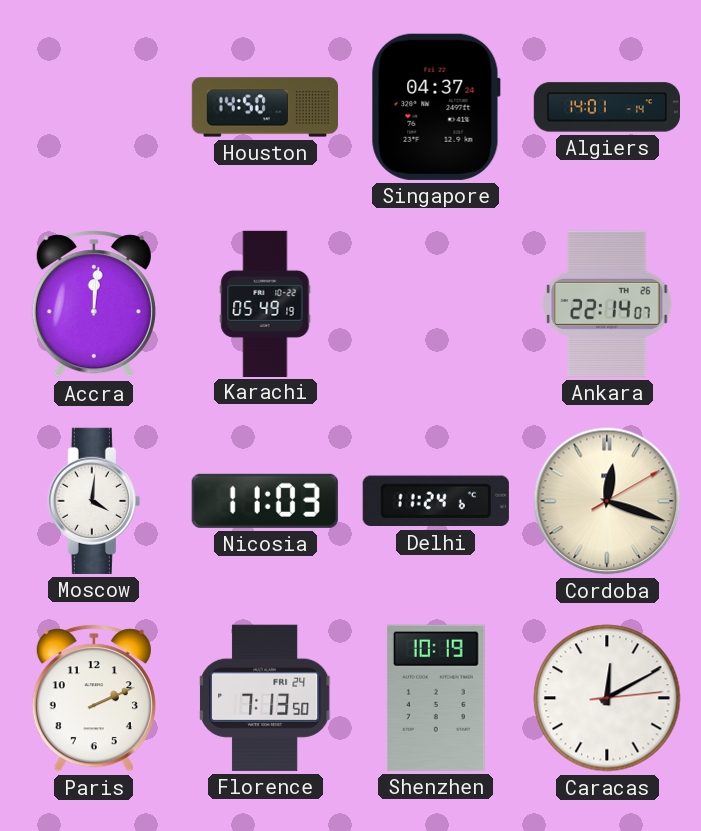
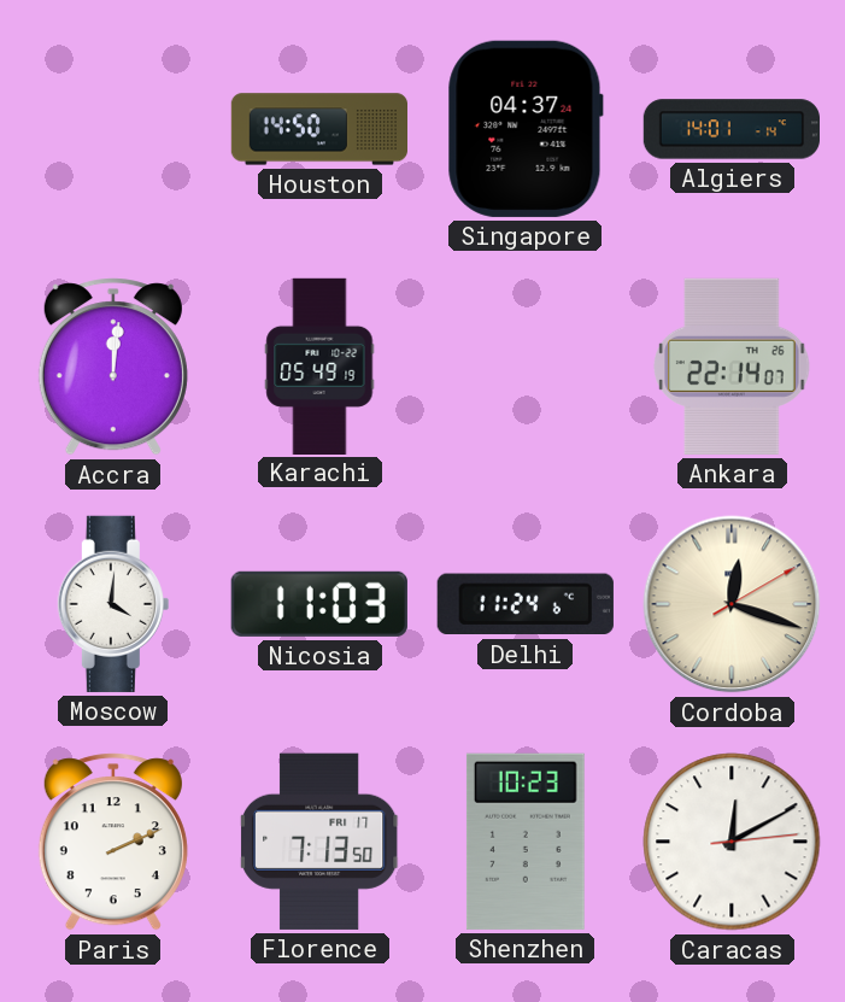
Florence date: FRI 24 -> FRI 17
Shenzhen: 10:19 -> 10:23
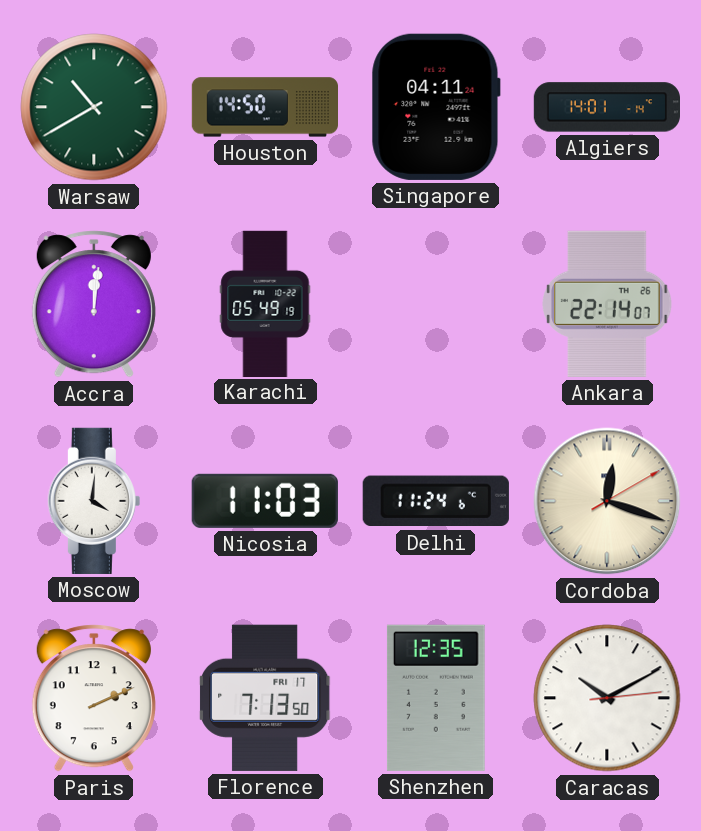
Warsaw: none -> 10:40
Singapore: 04:37 -> 04:11
Shenzhen: 10:23 -> 12:35
Caracas: 12:10 -> 10:10
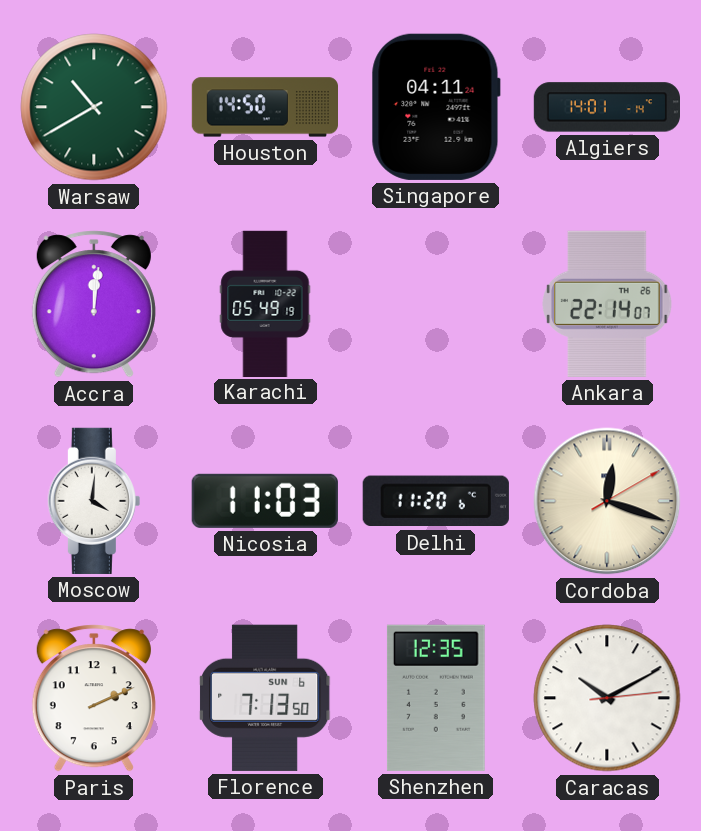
Delhi: 11:24 -> 11:20
Florence date: FRI 17 -> SUN 6
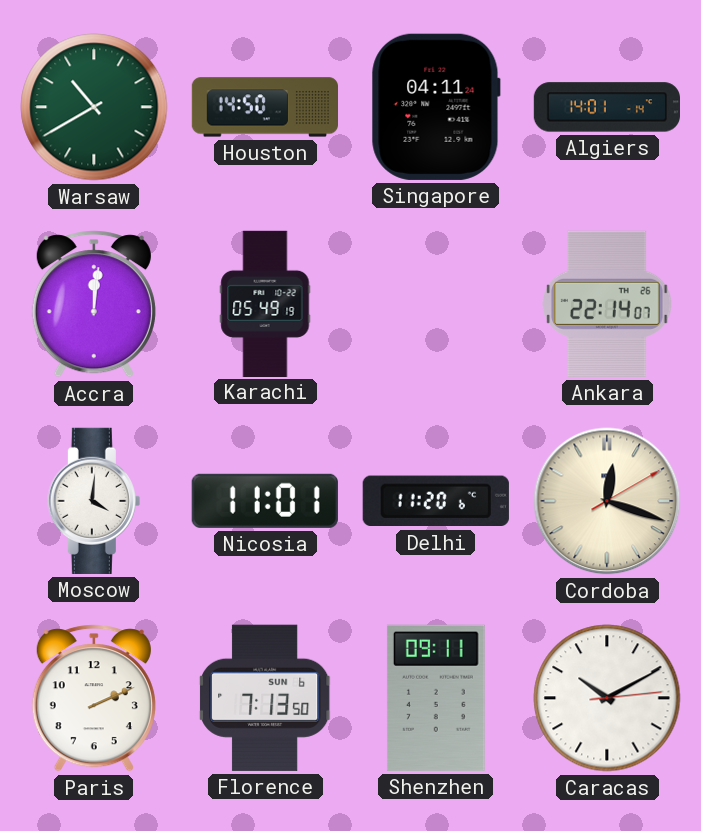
Nicosia: 11:03 -> 11:01
Shenzhen: 12:35 -> 09:11
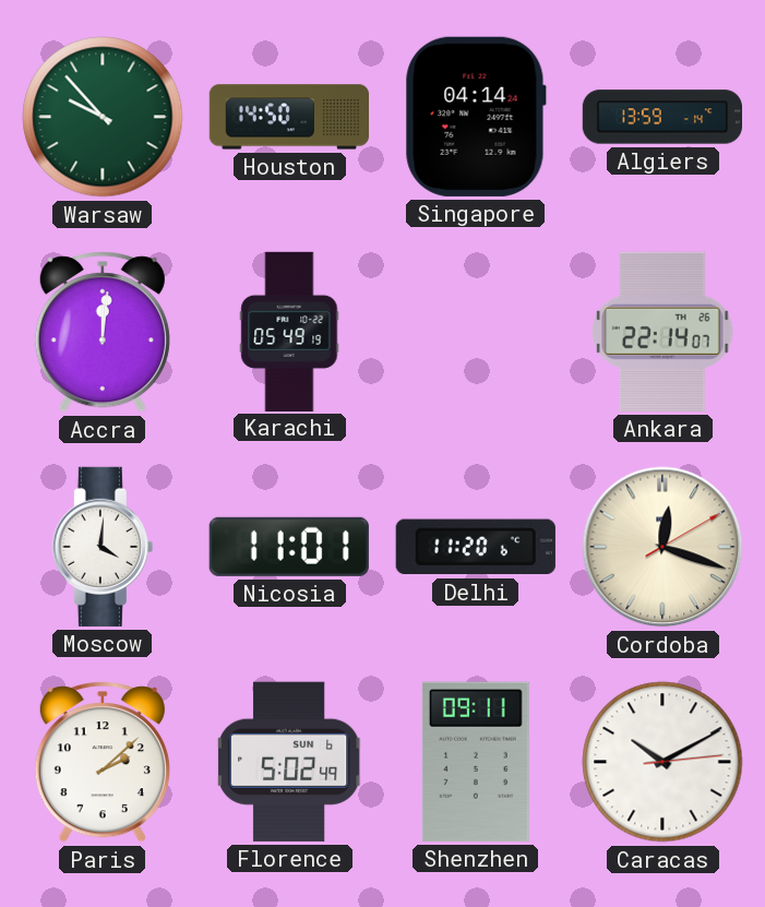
Warsaw: 10:40 -> 9:53
Singapore: 04:11 -> 04:14
Algiers: 14:01 -> 13:59
Paris: 2:11 -> 2:08
Florence: 7:13 -> 5:02
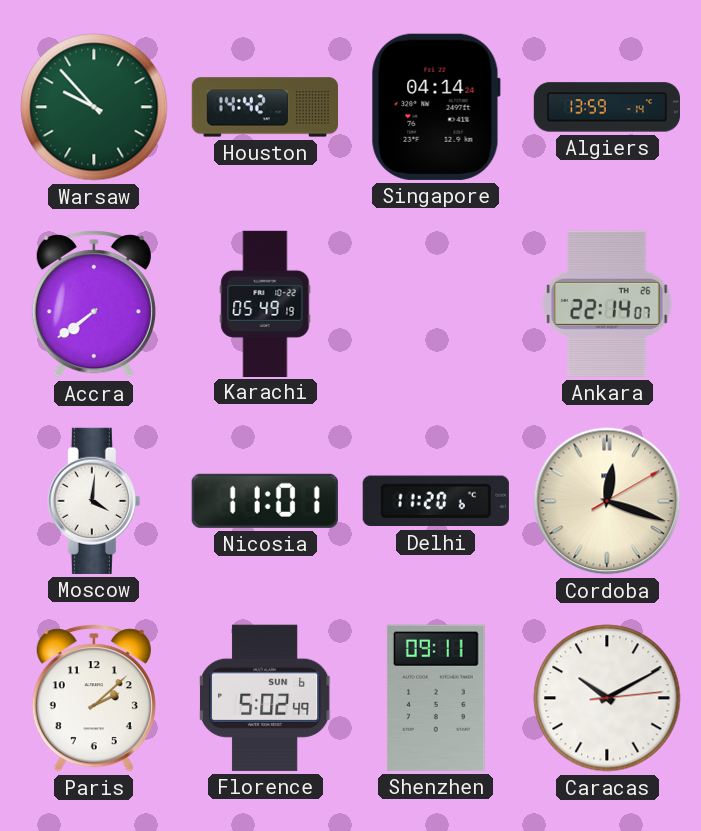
Houston: 14:50 -> 14:42
Accra: 12:01 -> 7:39
